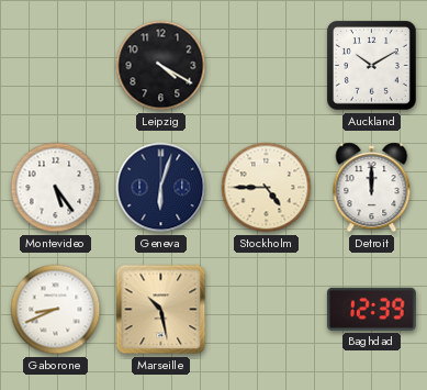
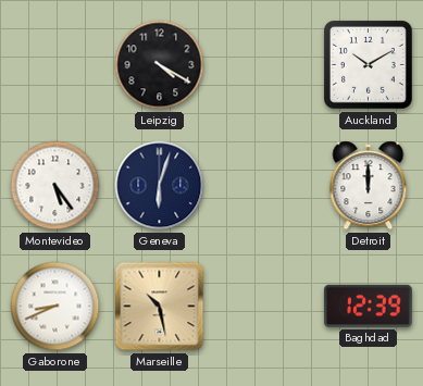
Stockholm: 4:45 -> none
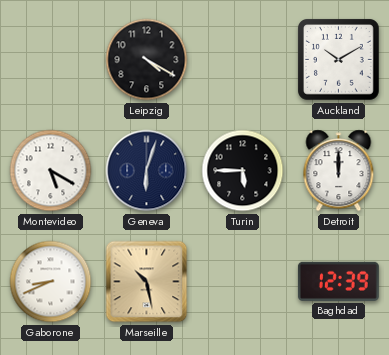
Montevideo: 5:24 -> 5:20
Turin: none -> 5:45
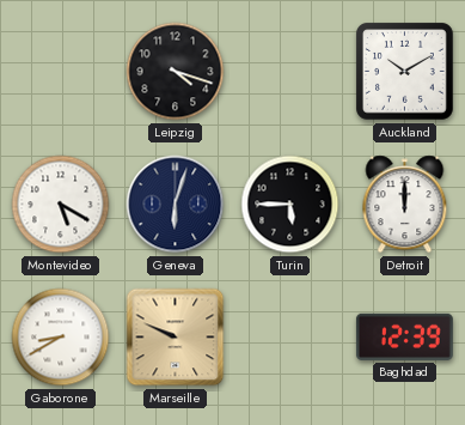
Leipzig: 4:20 -> 4:18
Gaborone: 8:41 -> 8:40
Marseille: 10:28 -> 9:49
